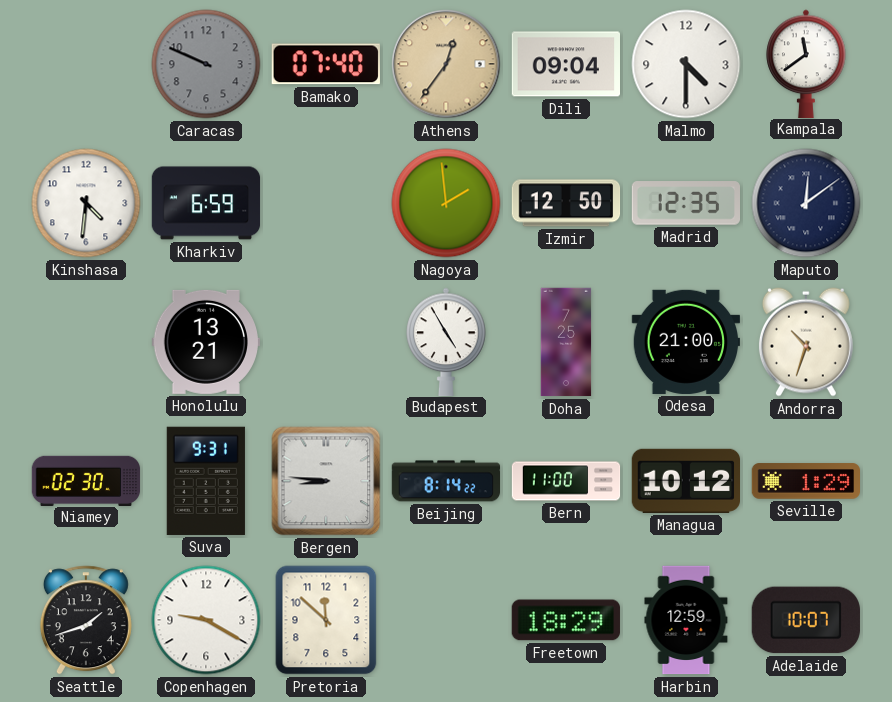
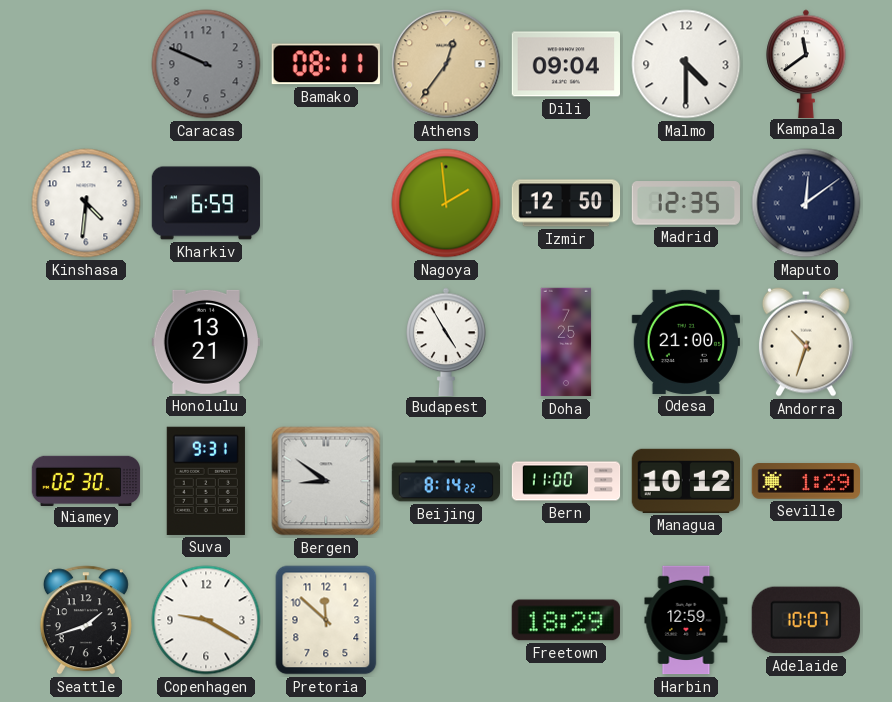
Bamako: 07:40 -> 08:11
Bergen: 8:46 -> 8:51
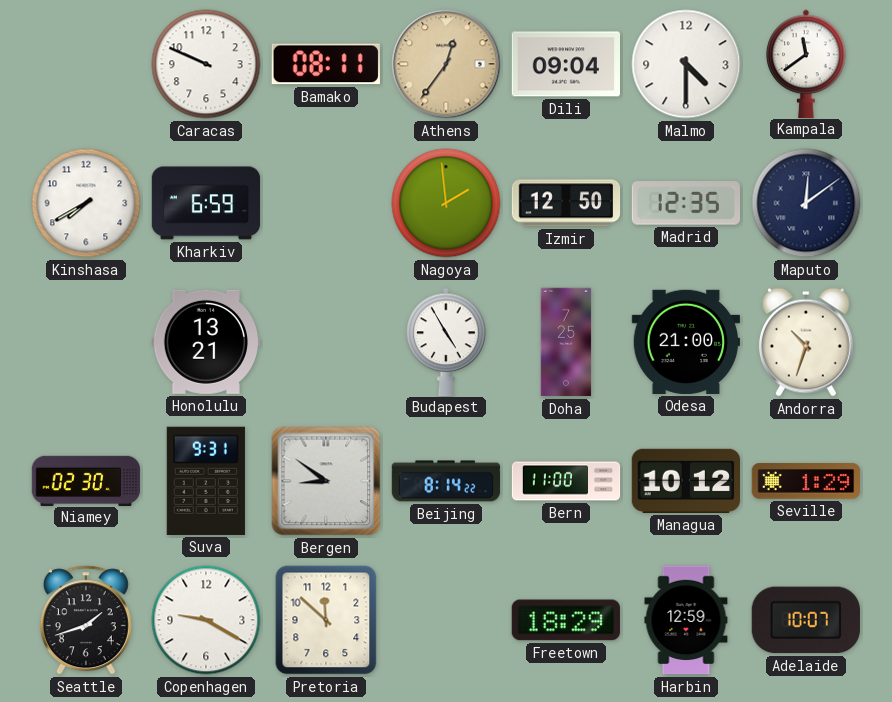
Caracas dial: grey -> white
Kinshasa: 4:31 -> 7:40
